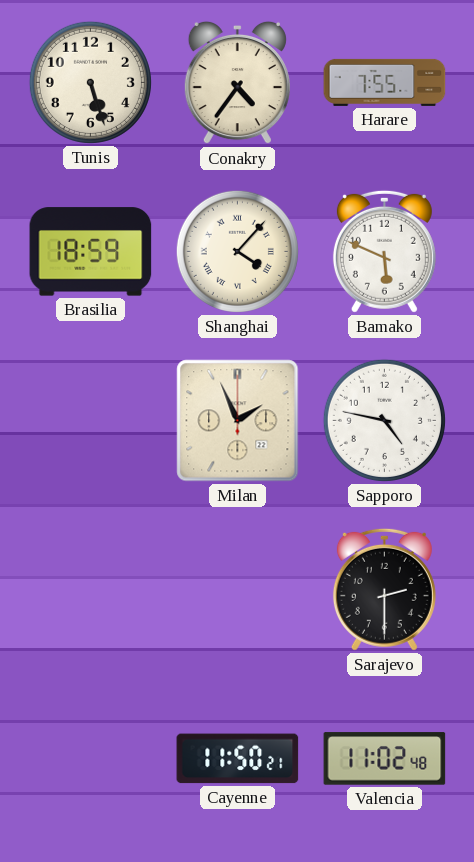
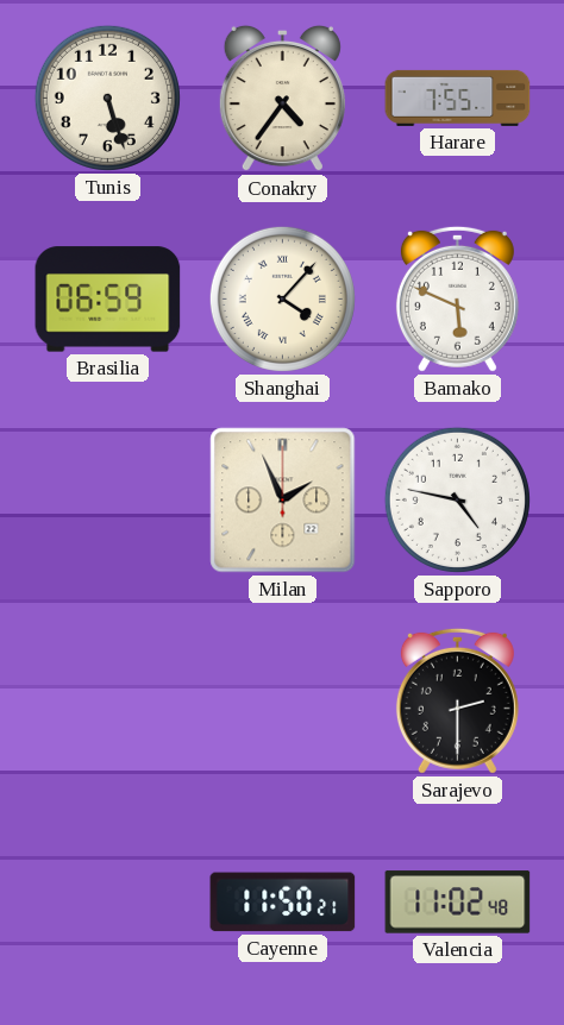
Brasilia: 18:59 -> 06:59
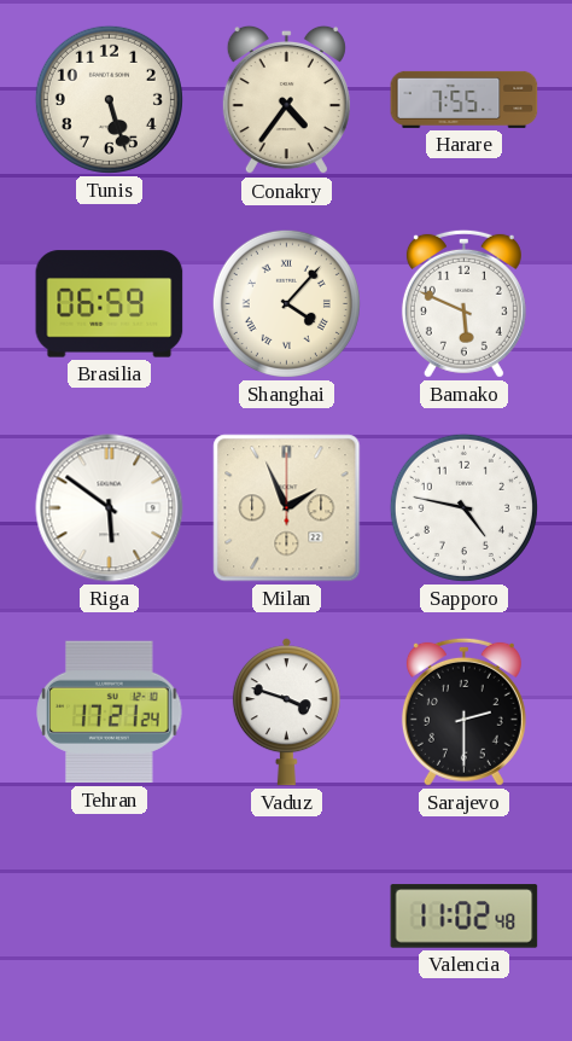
Riga: none -> 5:51
Tehran: none -> 17:21
Vaduz: none -> 3:48
Cayenne: 11:50 -> none
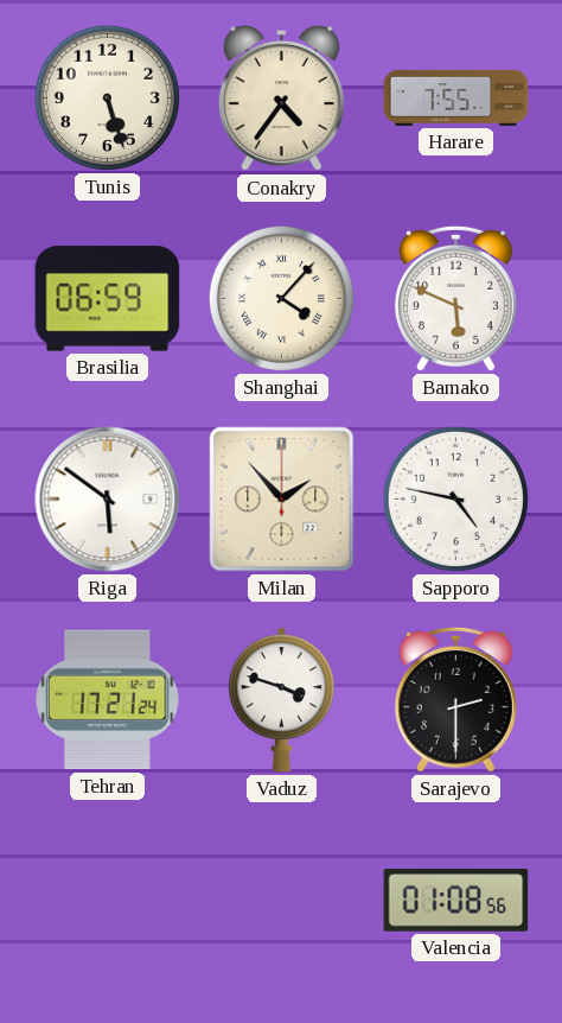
Milan: 1:56 -> 1:53
Valencia: 11:02 -> 01:08
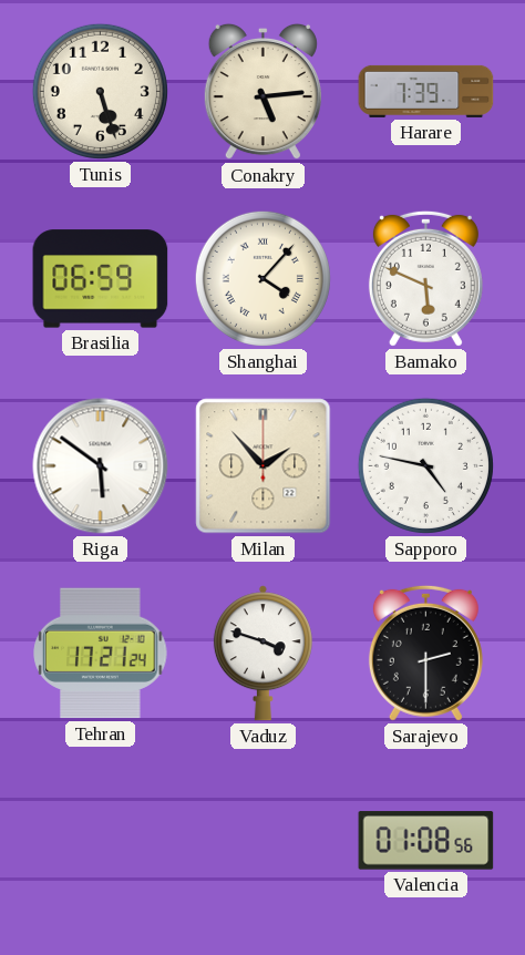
Conakry: 4:36 -> 5:14
Harare: 7:55 -> 7:39
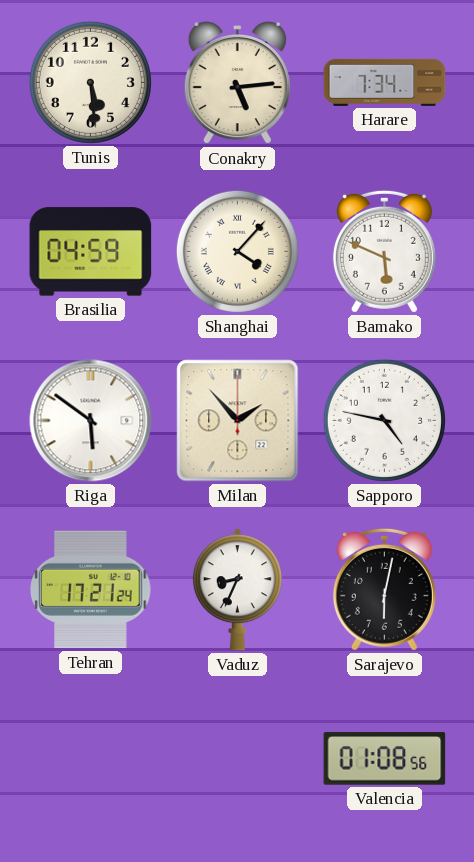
Tunis: 5:27 -> 5:29
Harare: 7:39 -> 7:34
Brasilia: 06:59 -> 04:59
Vaduz: 3:48 -> 8:34
Sarajevo: 2:30 -> 6:02
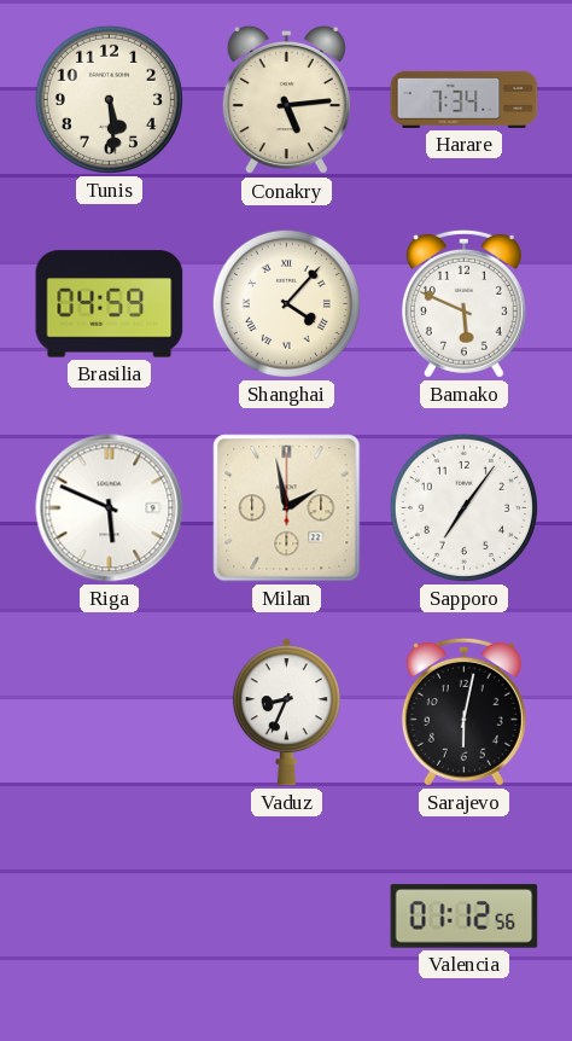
Riga: 5:51 -> 5:49
Milan: 1:53 -> 1:58
Sapporo: 4:47 -> 7:06
Tehran: 17:21 -> none
Valencia: 01:08 -> 01:12
